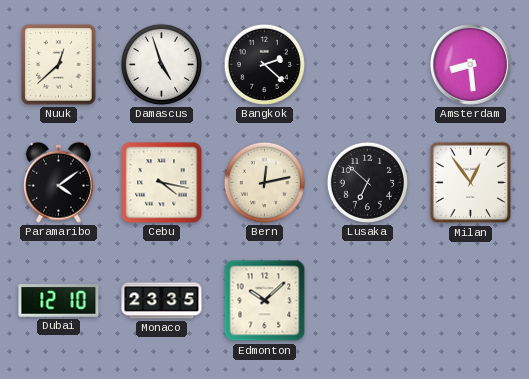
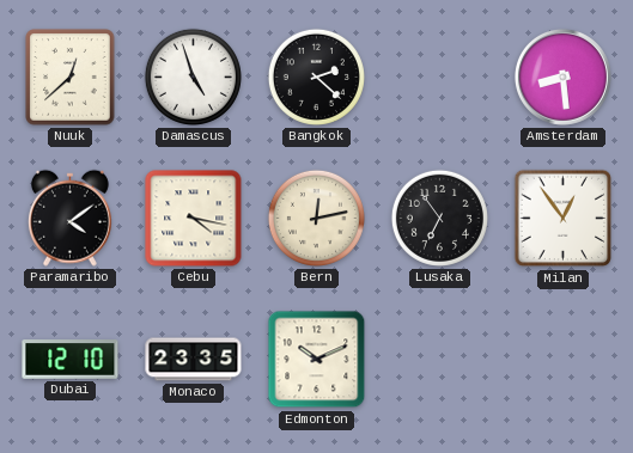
Lusaka: 6:52 -> 6:54
Edmonton: 10:08 -> 10:11
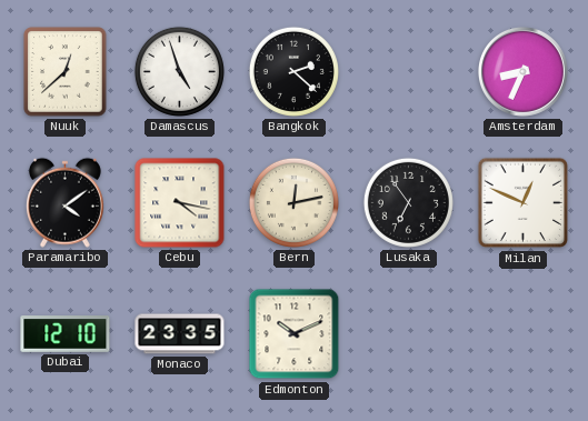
Amsterdam: 8:29 -> 8:34
Milan: 12:54 -> 12:49
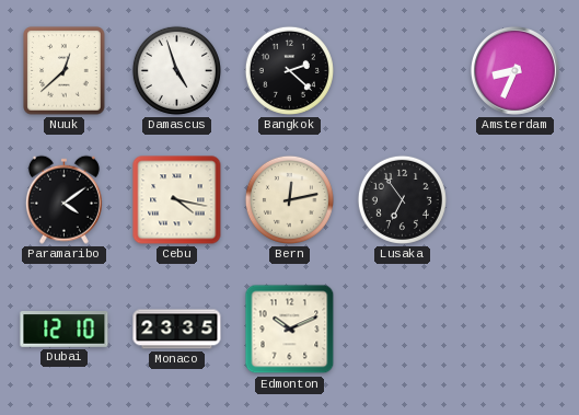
Milan: 12:49 -> none
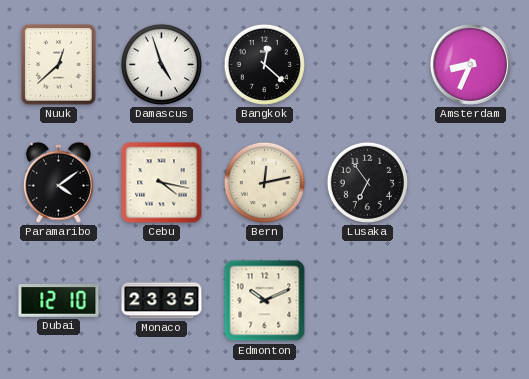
Bangkok: 2:22 -> 12:22
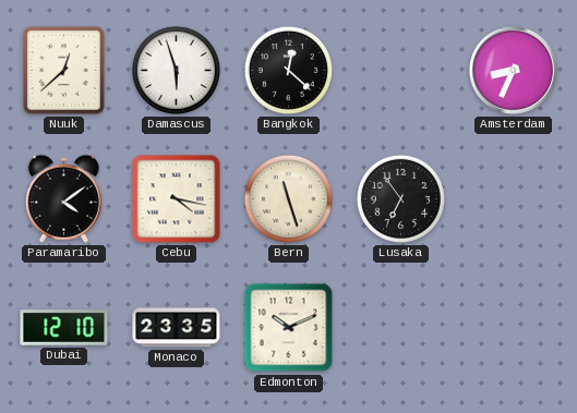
Damascus: 4:57 -> 5:57
Bern: 12:13 -> 11:27
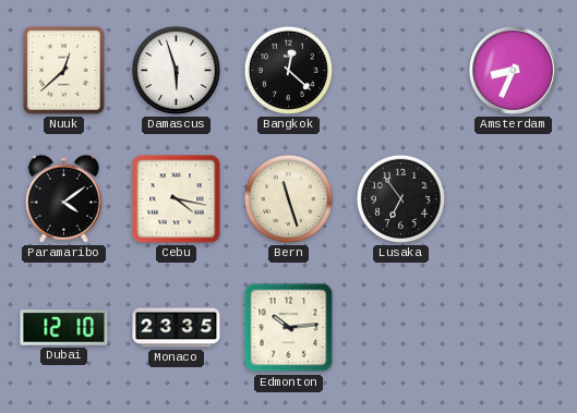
Edmonton: 10:11 -> 10:14
